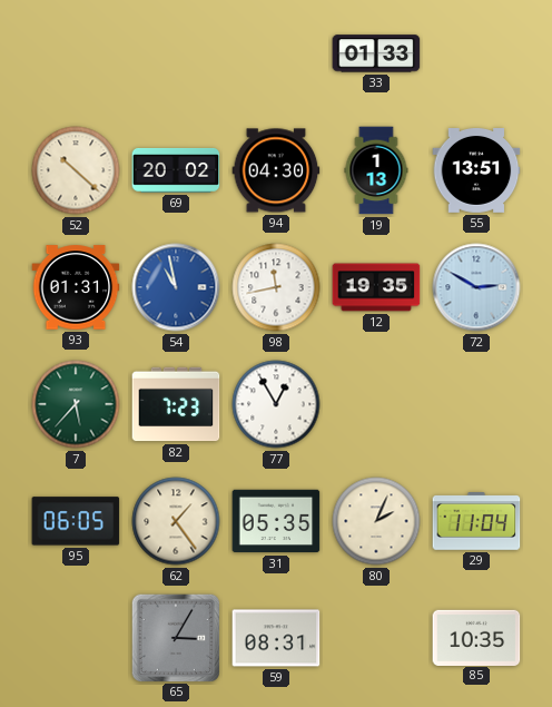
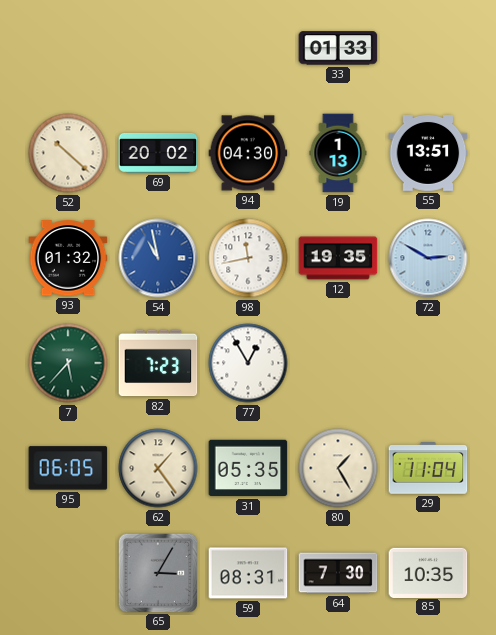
93: 01:31 -> 01:32
80: 2:04 -> 1:25
64: none -> 7:30
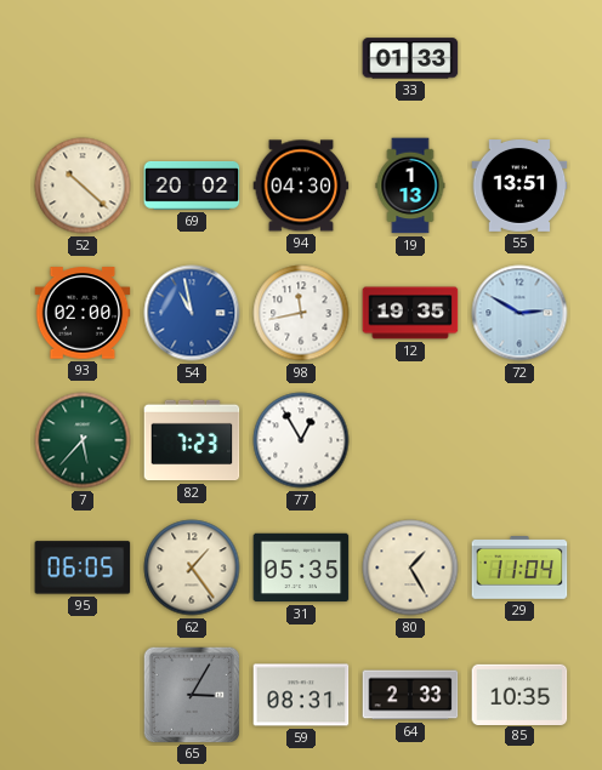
93: 01:32 -> 02:00
64: 7:30 -> 2:33
